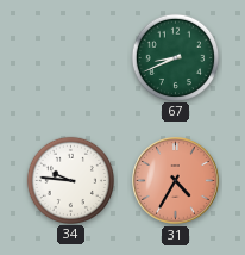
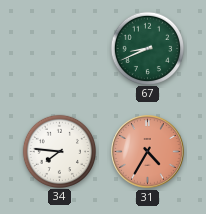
34: 9:46 -> 7:46
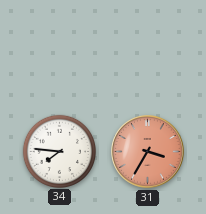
67: 8:41 -> none
31: 4:35 -> 3:35
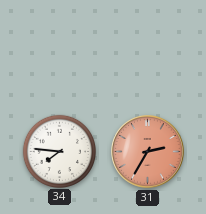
31: 3:35 -> 2:35
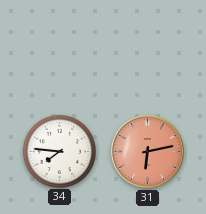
31: 2:35 -> 6:13
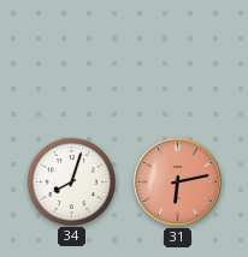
34: 7:46 -> 8:03
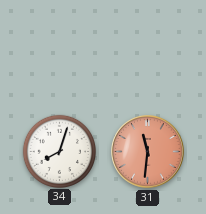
31: 6:13 -> 11:31
